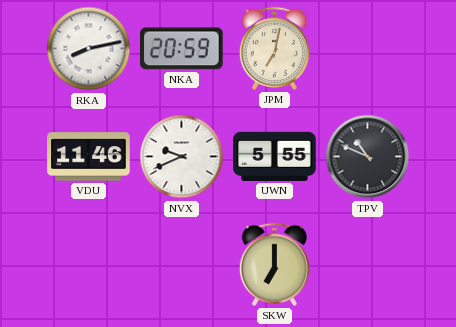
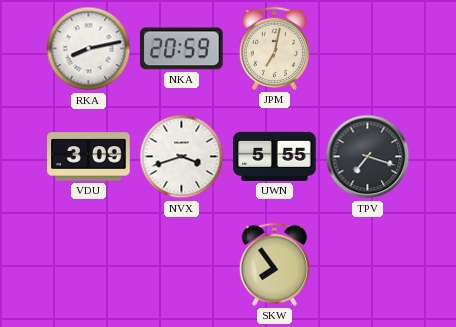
VDU: 11:46 -> 3:09
NVX: 9:41 -> 3:42
TPV: 10:49 -> 7:18
SKW: 7:00 -> 7:54
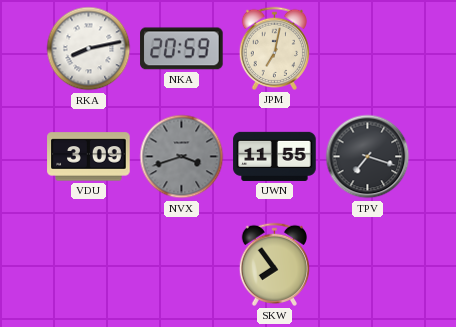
NVX dial: white -> grey
UWN: 5:55 -> 11:55
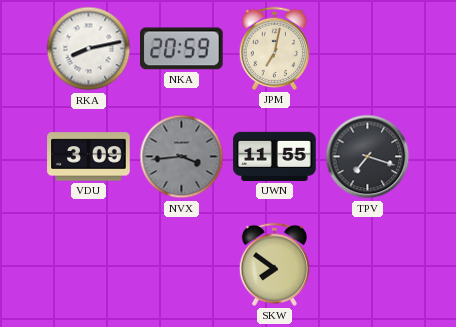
NVX: 3:42 -> 3:44
SKW: 7:54 -> 7:51
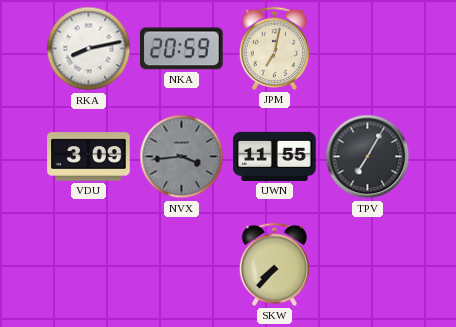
TPV: 7:18 -> 7:05
SKW: 7:51 -> 7:37
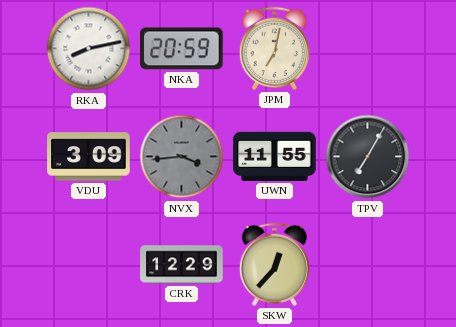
CRK: none -> 12:29
SKW: 7:37 -> 12:37
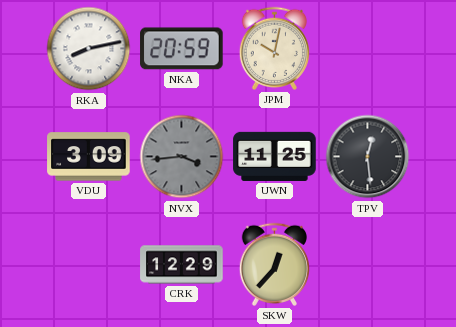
JPM: 7:02 -> 10:02
UWN: 11:55 -> 11:25
TPV: 7:05 -> 12:29
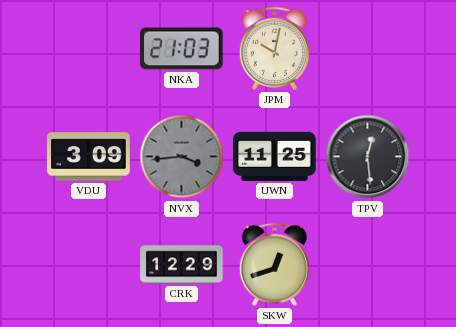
RKA: 8:13 -> none
NKA: 20:59 -> 21:03
SKW: 12:37 -> 12:42
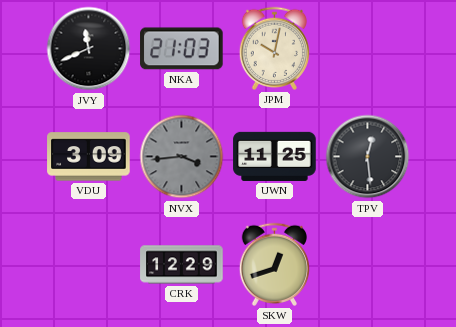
JVY: none -> 11:41
